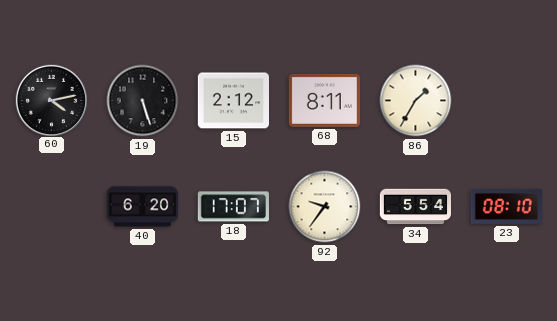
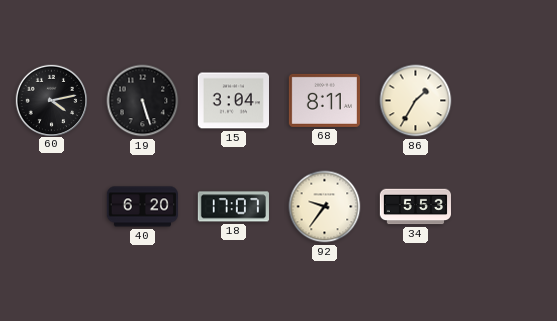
15: 2:12 -> 3:04
34: 5:54 -> 5:53
23: 08:10 -> none
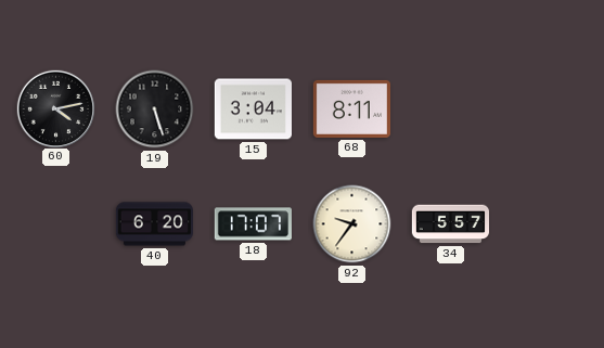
86: 1:35 -> none
34: 5:53 -> 5:57
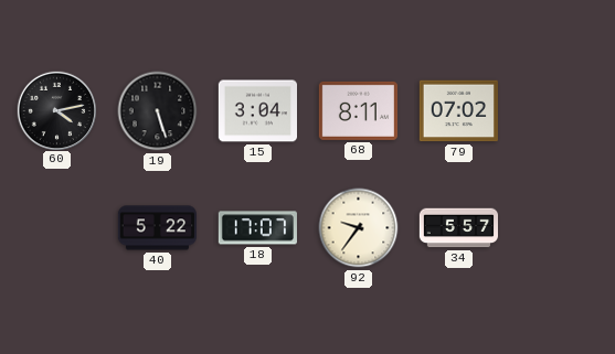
79: none -> 07:02
40: 6:20 -> 5:22
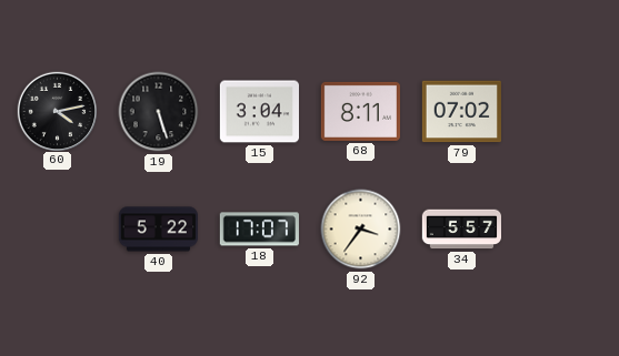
92: 9:36 -> 3:36
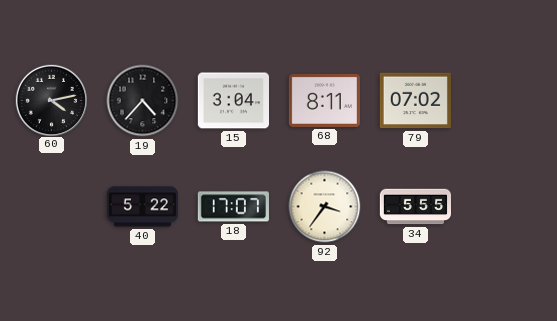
19: 5:27 -> 4:37
34: 5:57 -> 5:55
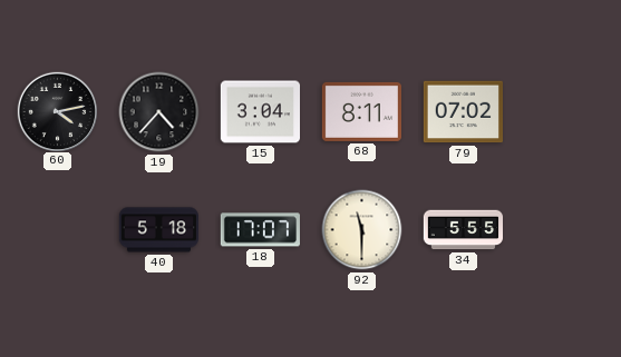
40: 5:22 -> 5:18
92: 3:36 -> 11:30
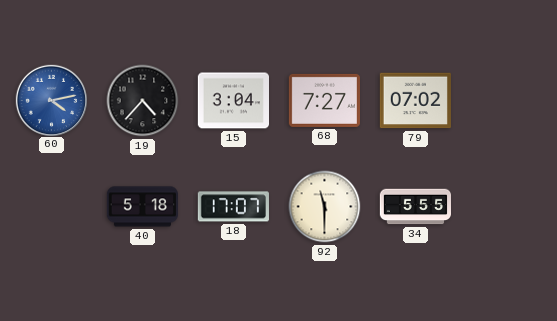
60 dial: black -> blue
68: 8:11 -> 7:27
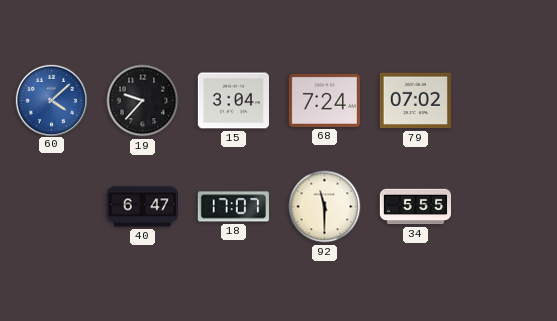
60: 4:13 -> 4:08
19: 4:37 -> 9:37
68: 7:27 -> 7:24
40: 5:18 -> 6:47
